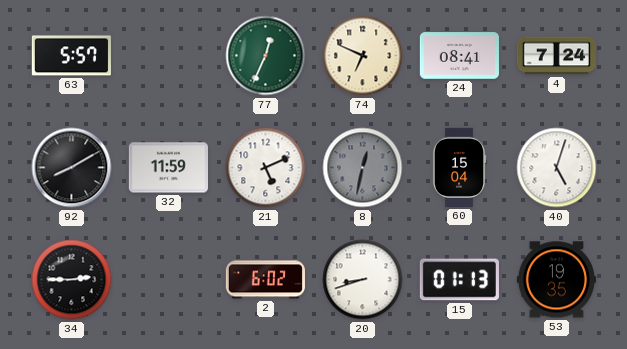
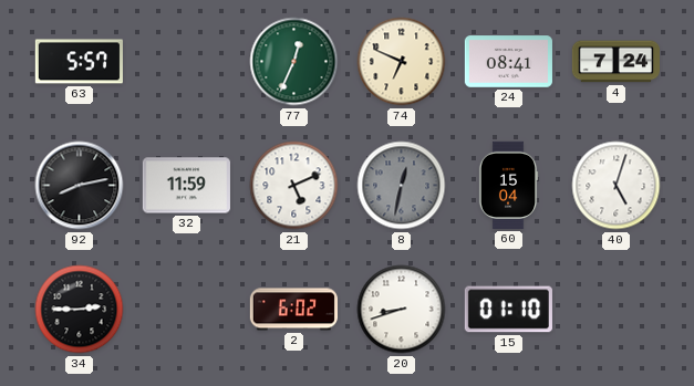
92: 8:10 -> 8:13
15: 01:13 -> 01:10
53: 19:35 -> none
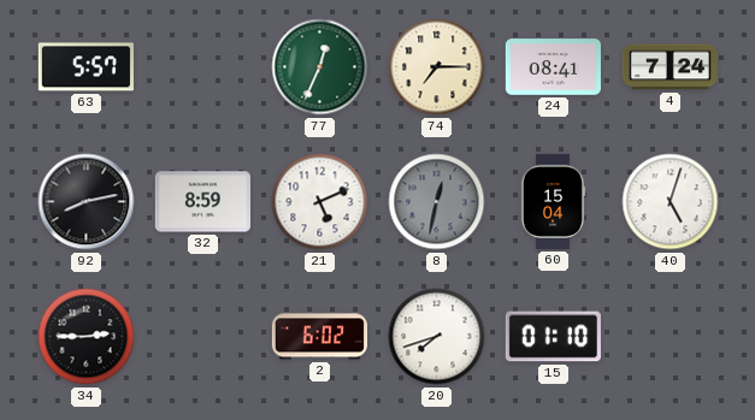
74: 6:49 -> 7:15
32: 11:59 -> 8:59
20: 8:42 -> 7:42
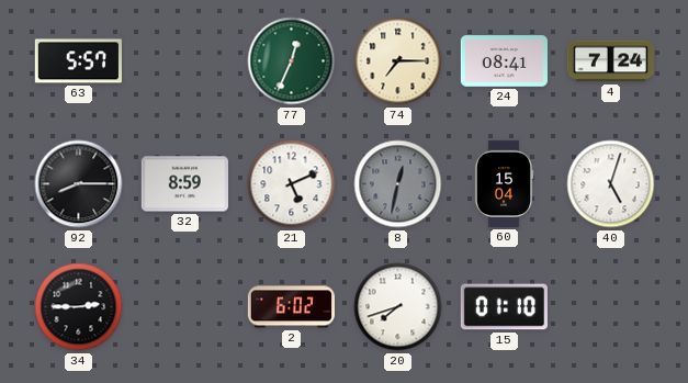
92: 8:13 -> 8:15
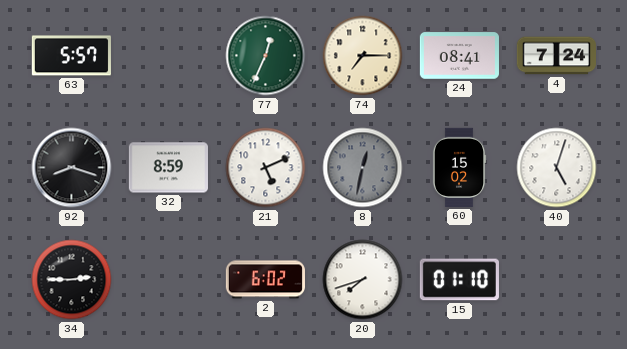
92: 8:15 -> 8:18
60: 15:04 -> 15:02
